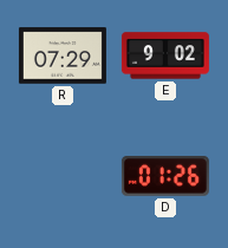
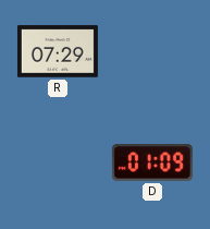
E: 9:02 -> none
D: 01:26 -> 01:09
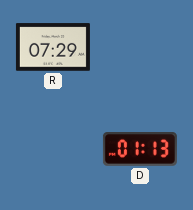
D: 01:09 -> 01:13
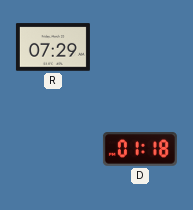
D: 01:13 -> 01:18
